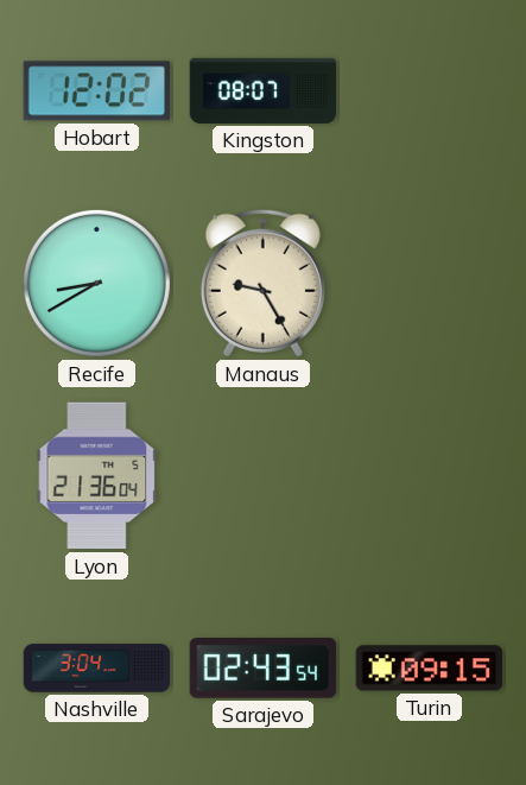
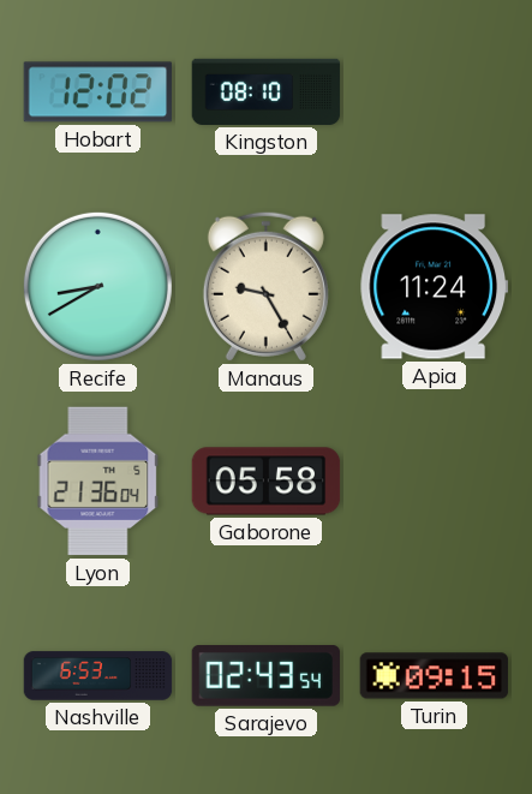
Kingston: 08:07 -> 08:10
Apia: none -> 11:24
Gaborone: none -> 05:58
Nashville: 3:04 -> 6:53
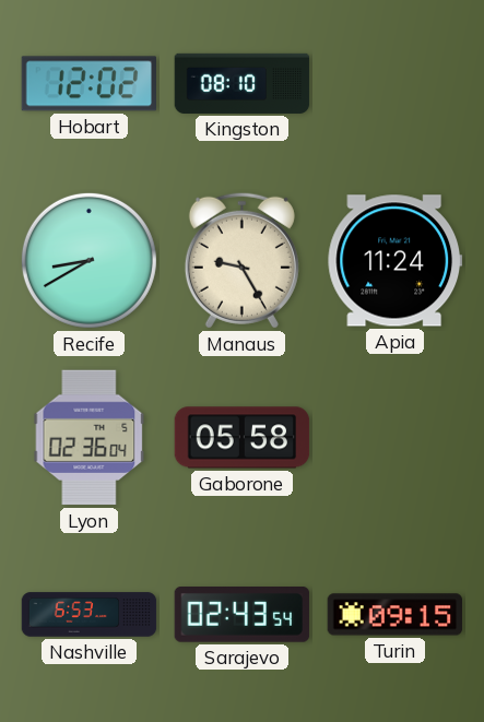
Lyon: 21:36 -> 02:36
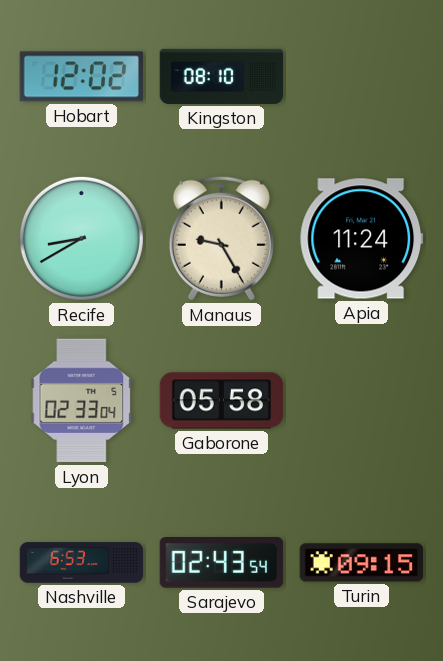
Lyon: 02:36 -> 02:33
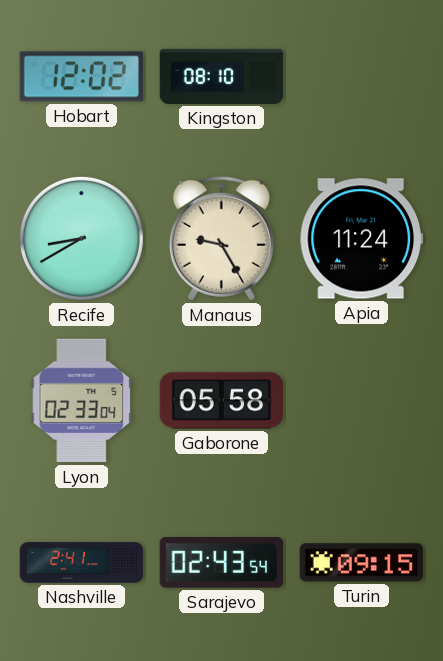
Nashville: 6:53 -> 2:41
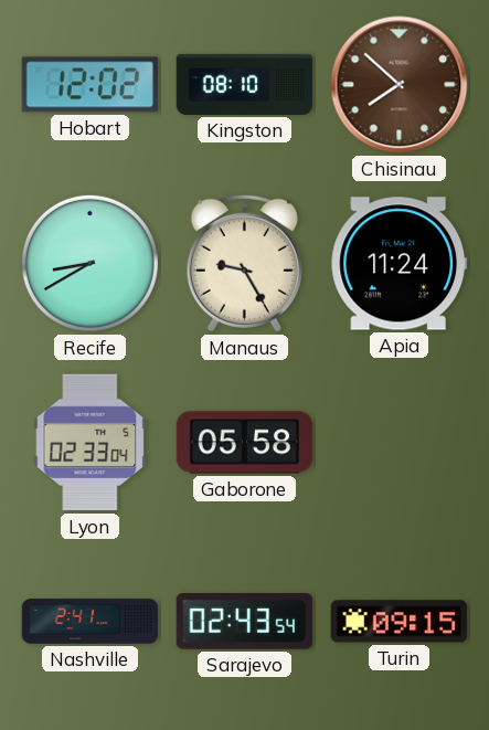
Chisinau: none -> 7:52
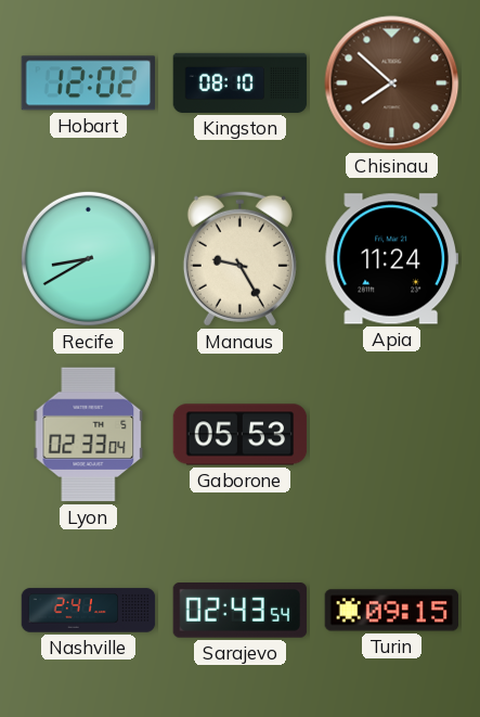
Gaborone: 05:58 -> 05:53
